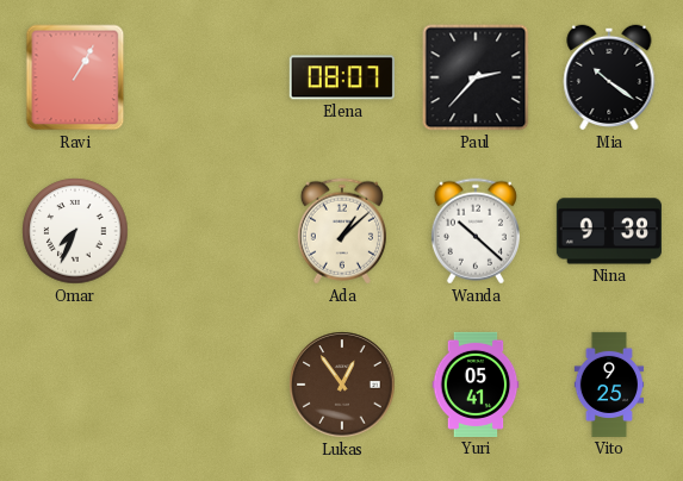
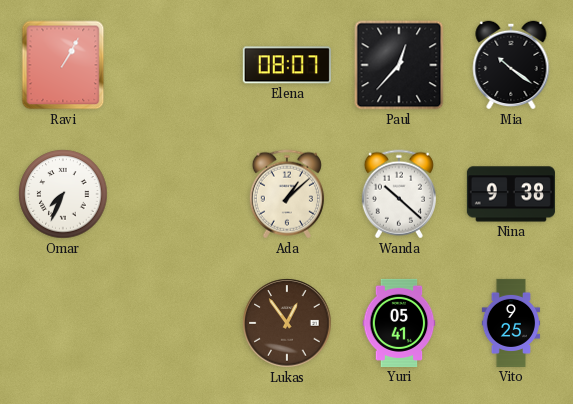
Paul: 2:37 -> 12:37
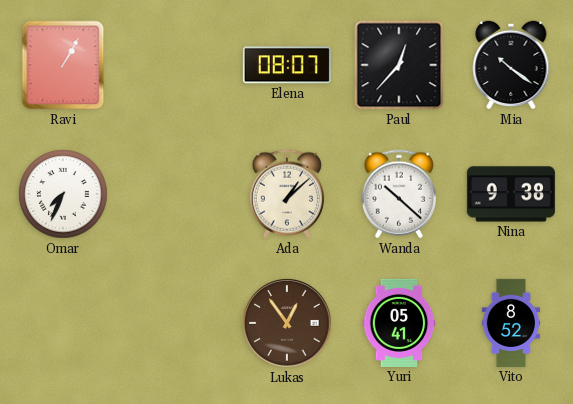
Vito: 9:25 -> 8:52
